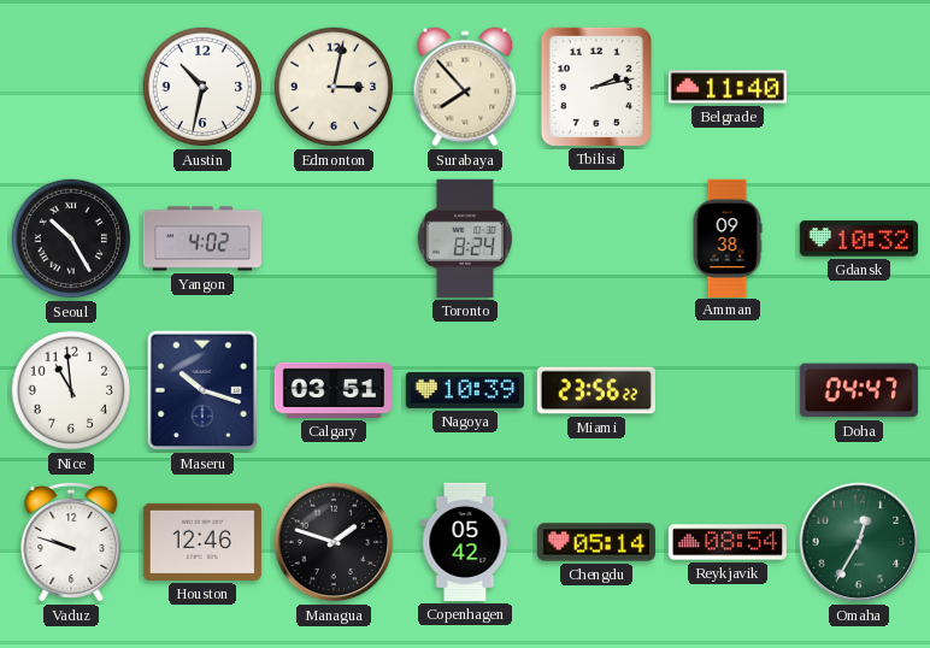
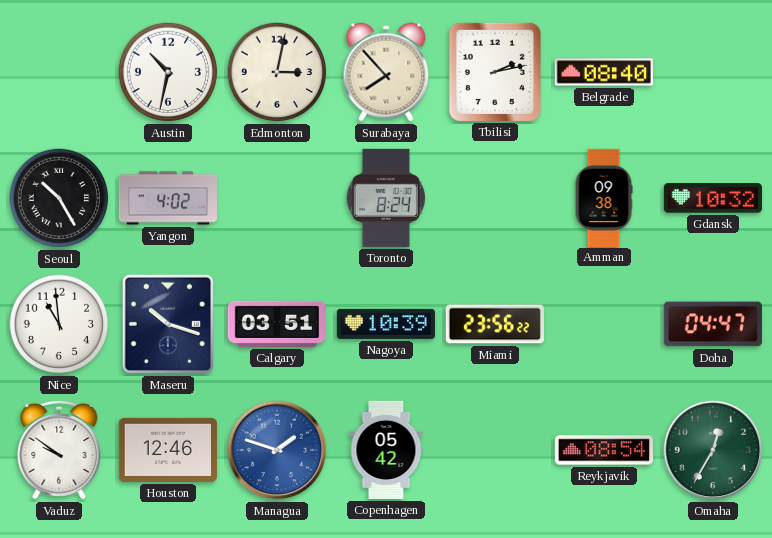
Belgrade: 11:40 -> 08:40
Vaduz: 9:48 -> 9:51
Managua dial: black -> blue
Chengdu: 05:14 -> none
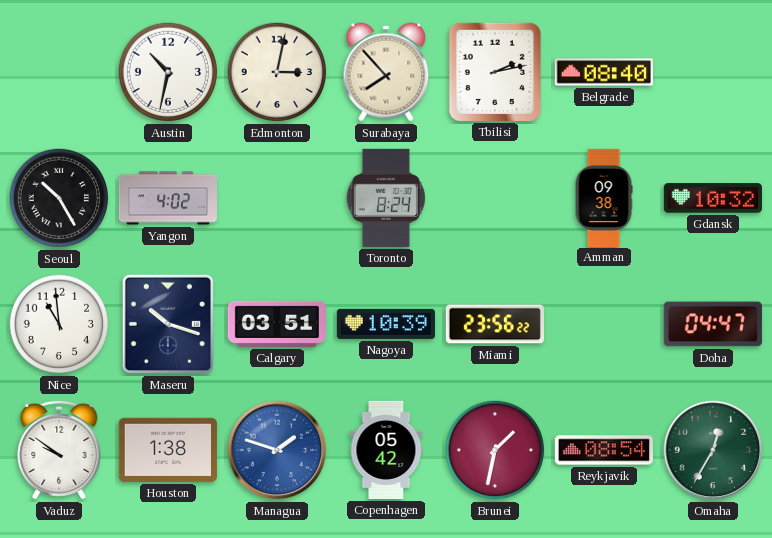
Houston: 12:46 -> 1:38
Brunei: none -> 1:32
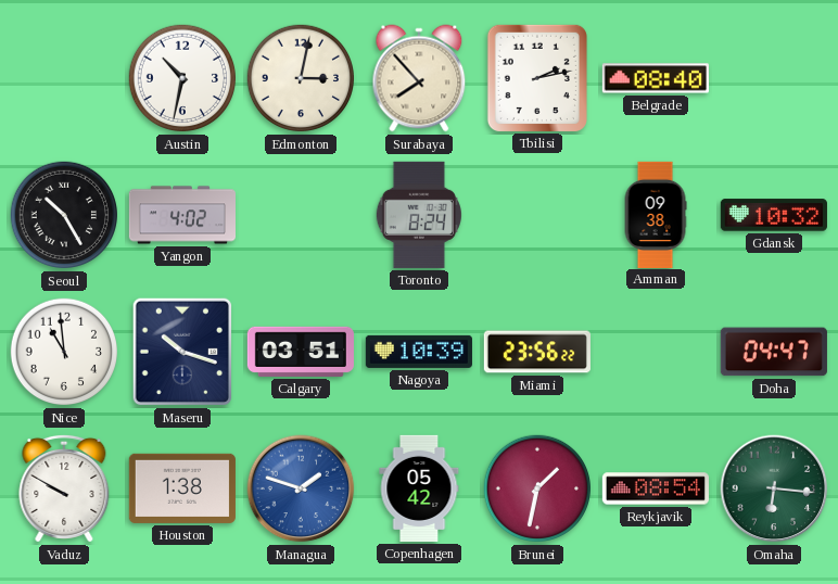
Vaduz: 9:51 -> 9:50
Omaha: 12:35 -> 6:16
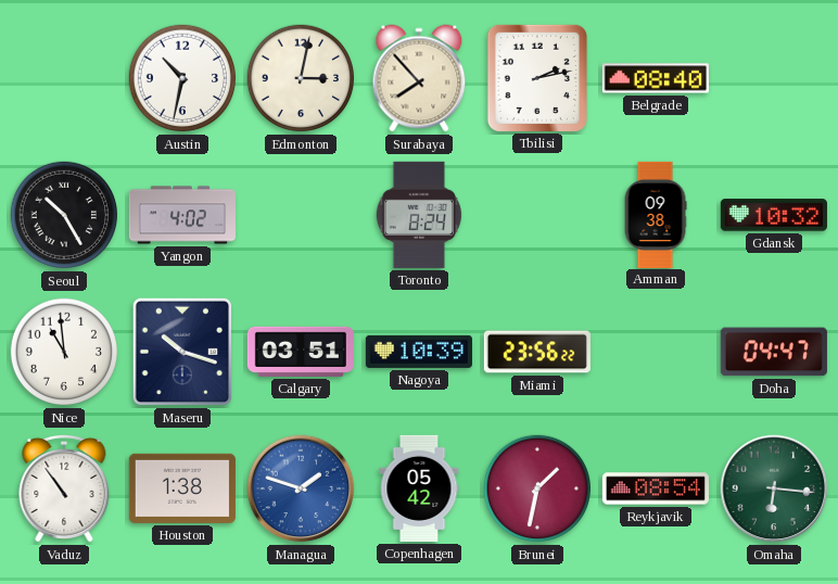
Vaduz: 9:50 -> 10:54
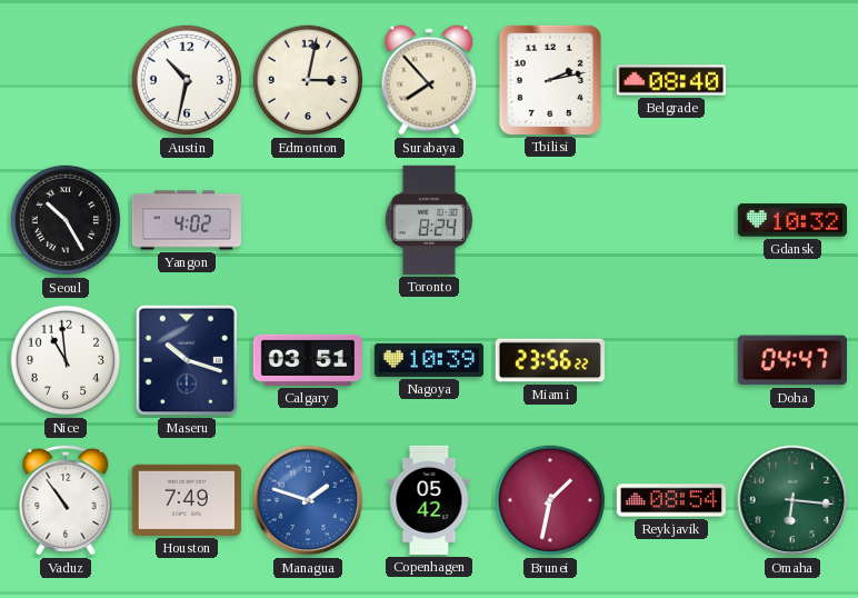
Amman: 09:38 -> none
Houston: 1:38 -> 7:49
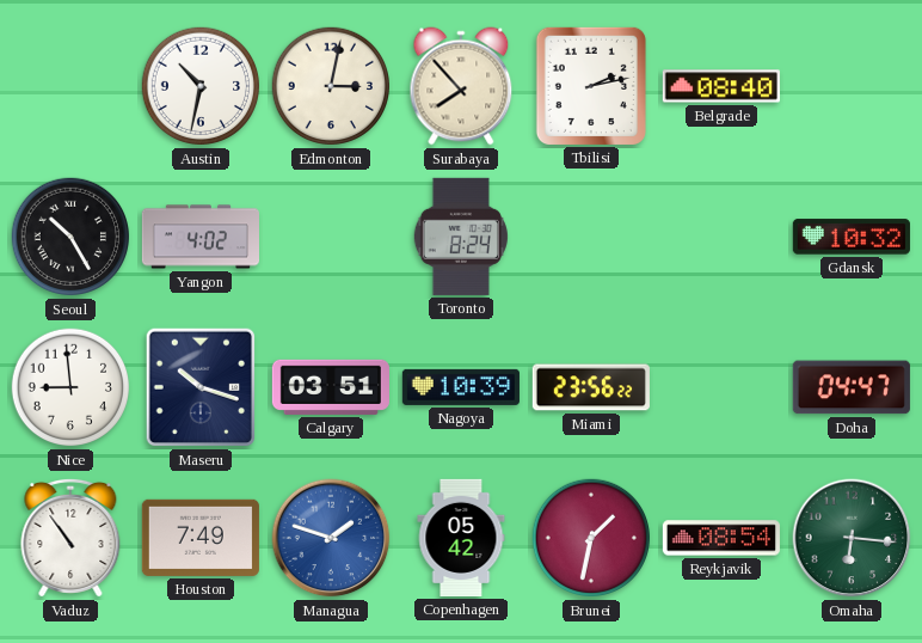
Nice: 10:59 -> 8:59
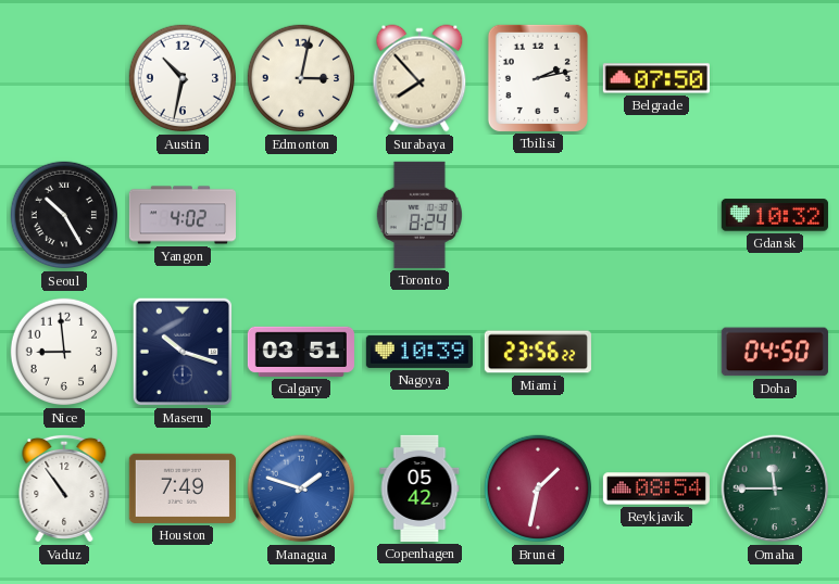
Belgrade: 08:40 -> 07:50
Doha: 04:47 -> 04:50
Omaha: 6:16 -> 11:45
